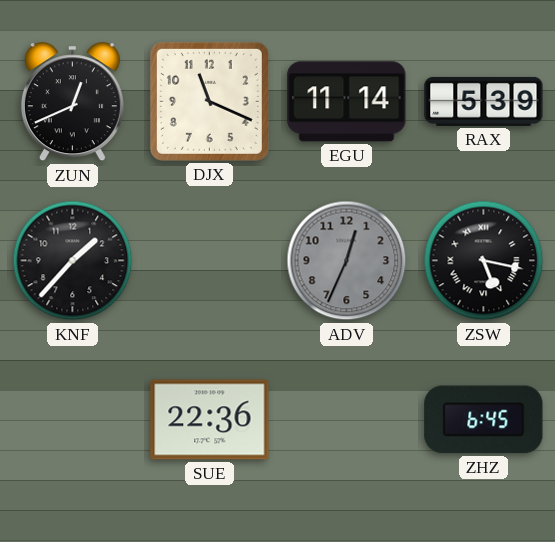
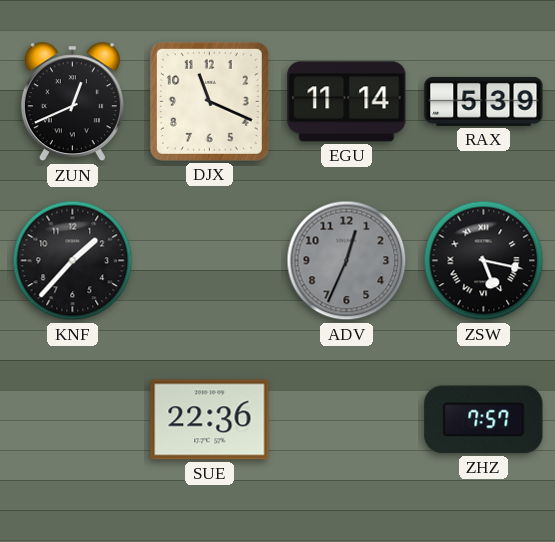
ZHZ: 6:45 -> 7:57
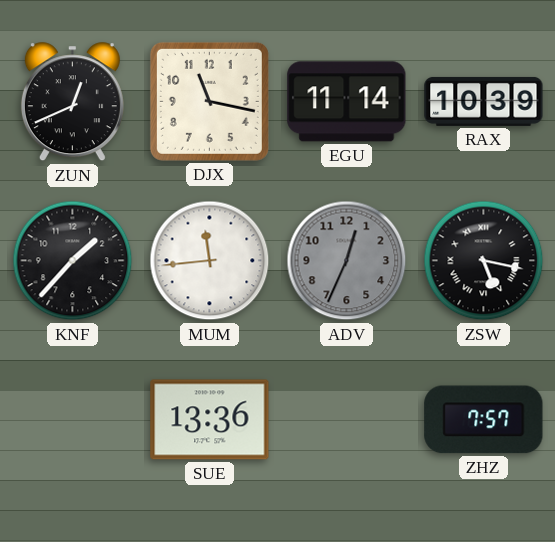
DJX: 11:19 -> 11:17
RAX: 5:39 -> 10:39
MUM: none -> 11:44
SUE: 22:36 -> 13:36
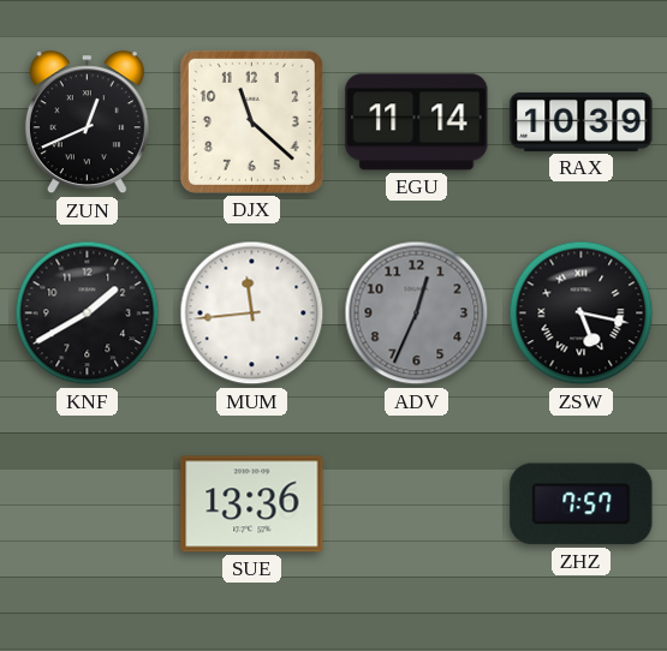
DJX: 11:17 -> 11:22
KNF: 1:37 -> 1:40
